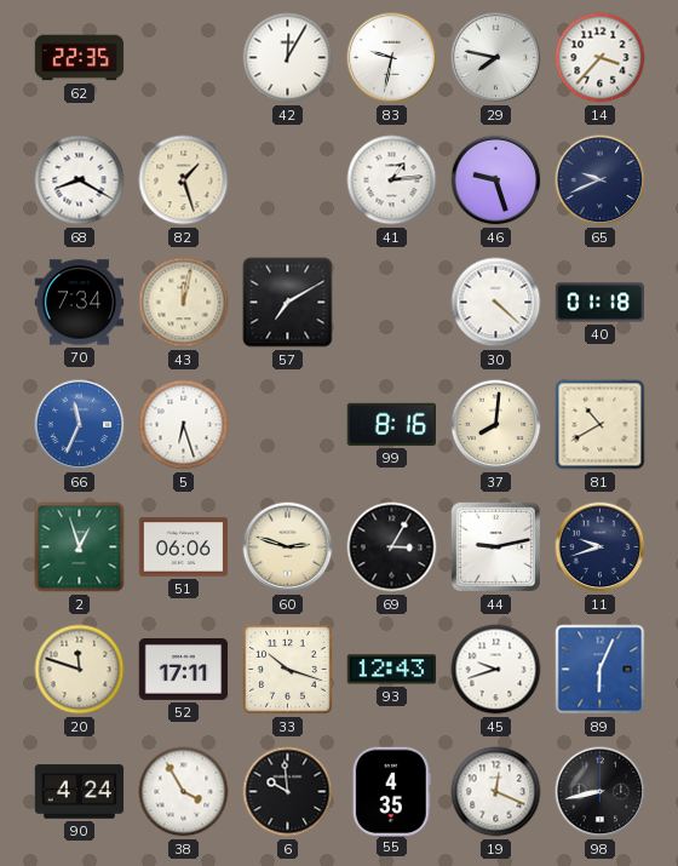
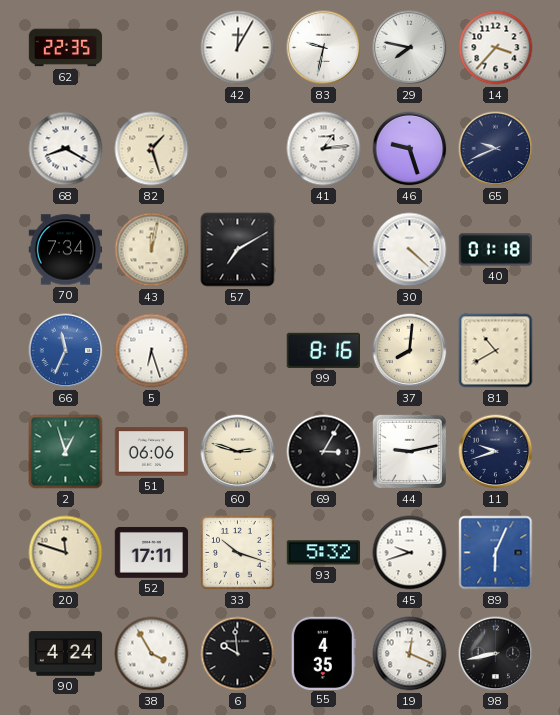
93: 12:43 -> 5:32
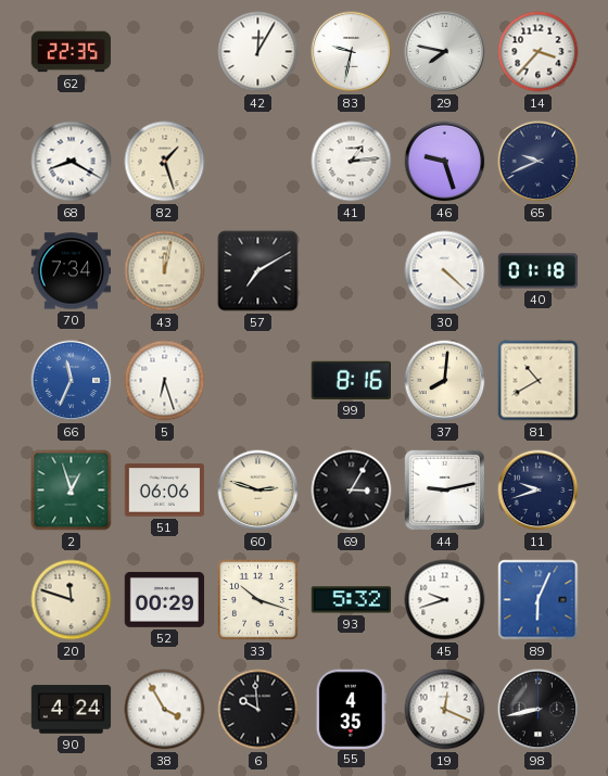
52: 17:11 -> 00:29
